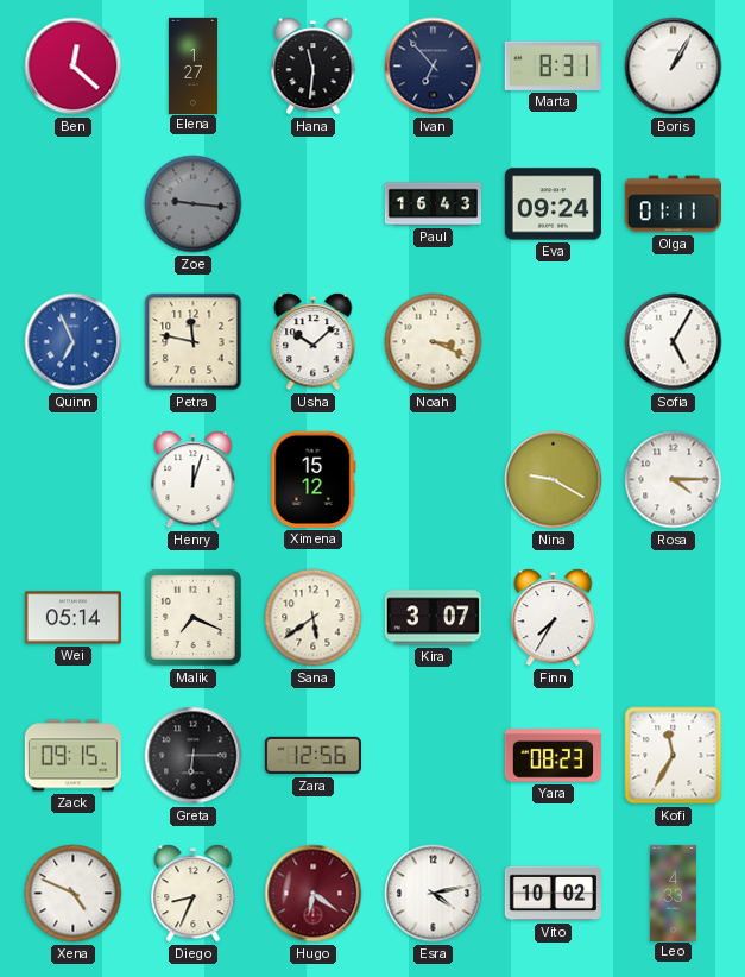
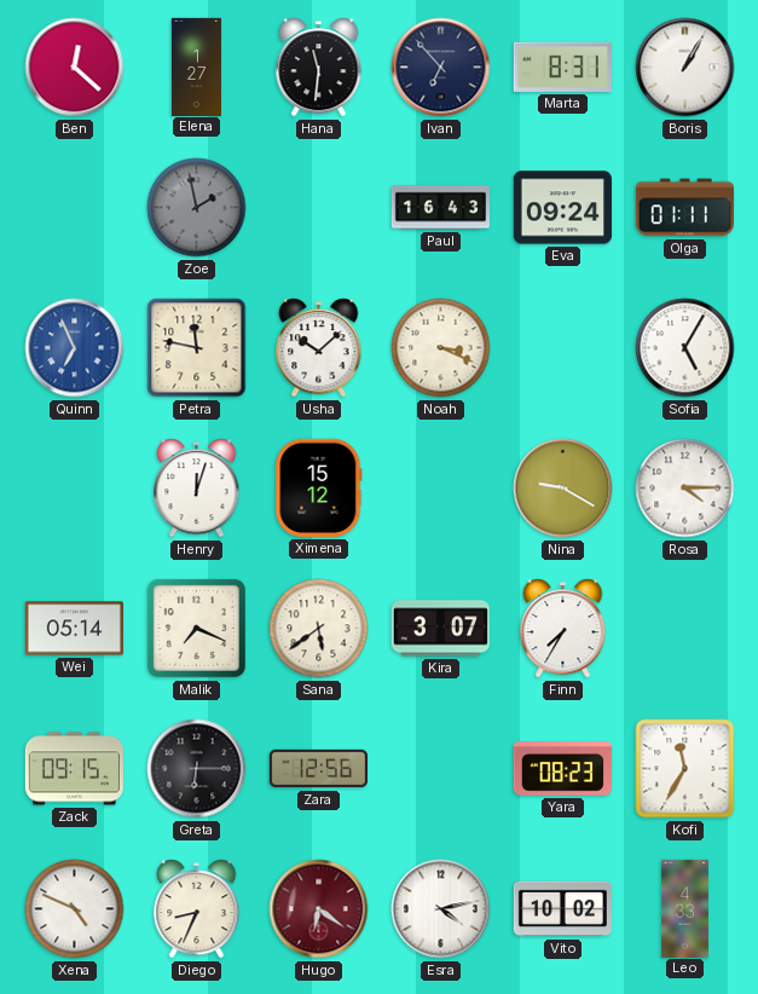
Zoe: 9:16 -> 1:58
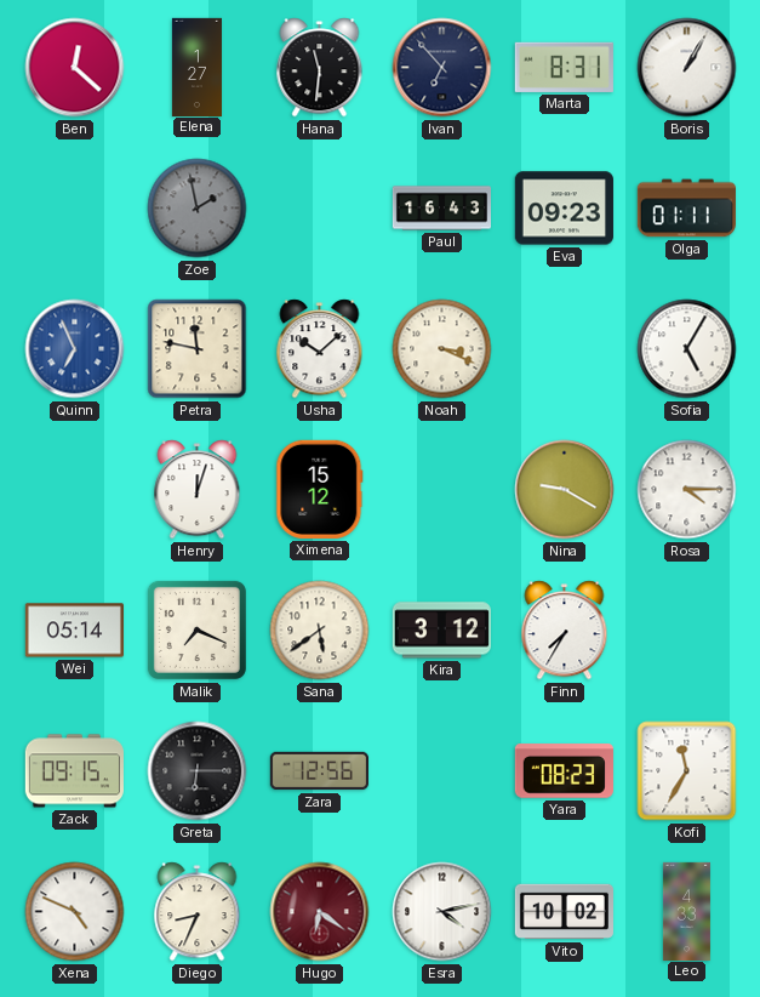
Eva: 09:24 -> 09:23
Kira: 3:07 -> 3:12
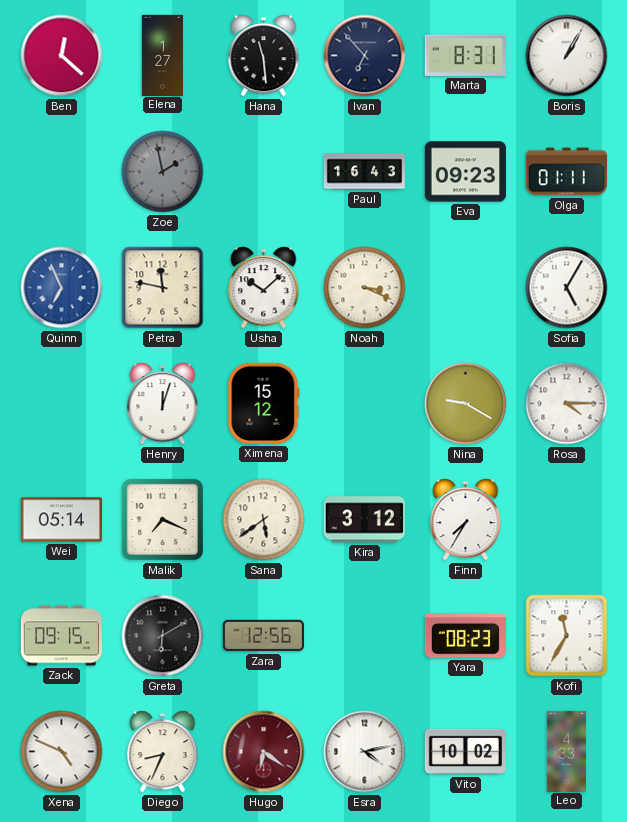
Hana: 11:31 -> 11:29
Greta: 6:15 -> 6:10
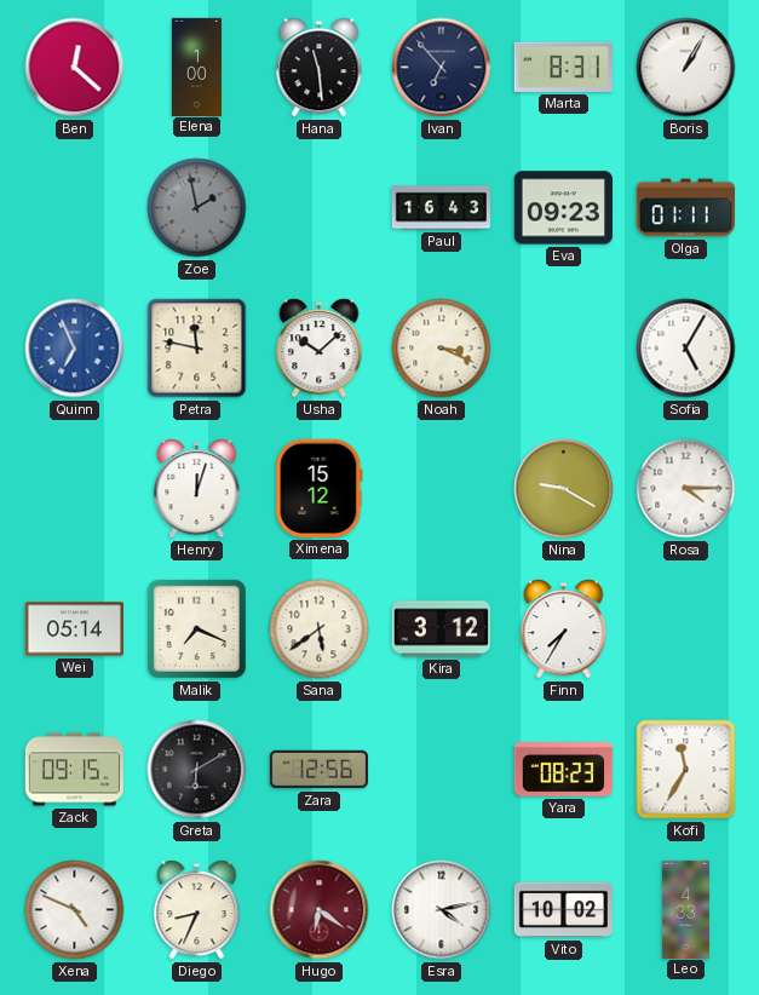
Elena: 1:27 -> 1:00
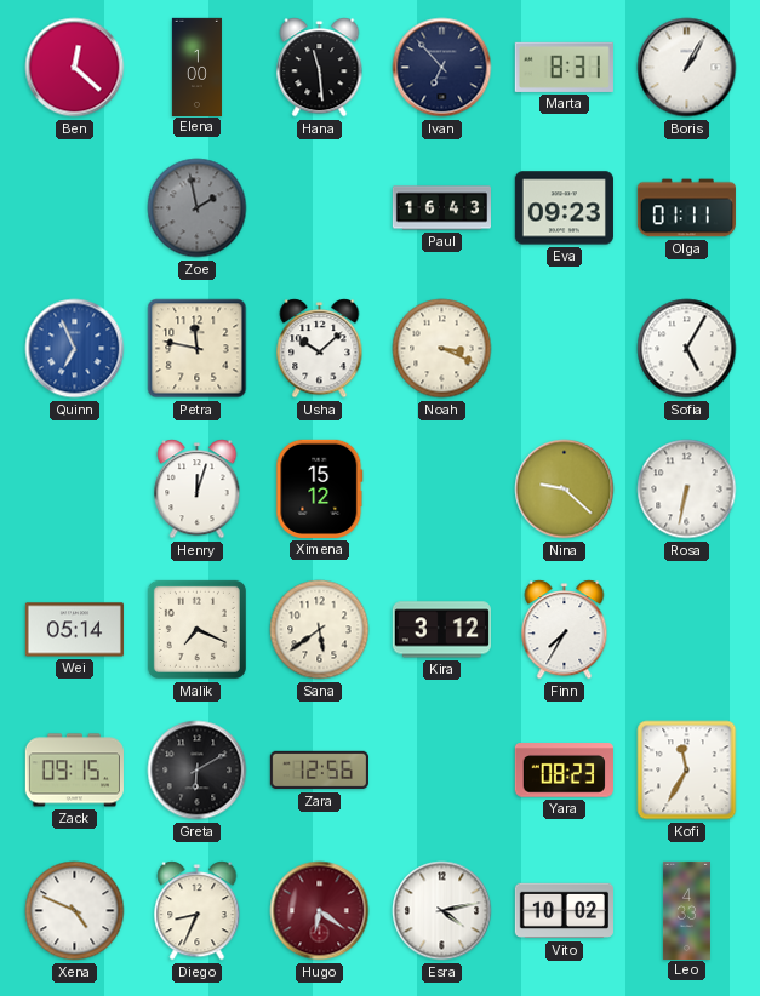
Nina: 9:20 -> 9:22
Rosa: 4:15 -> 6:32
